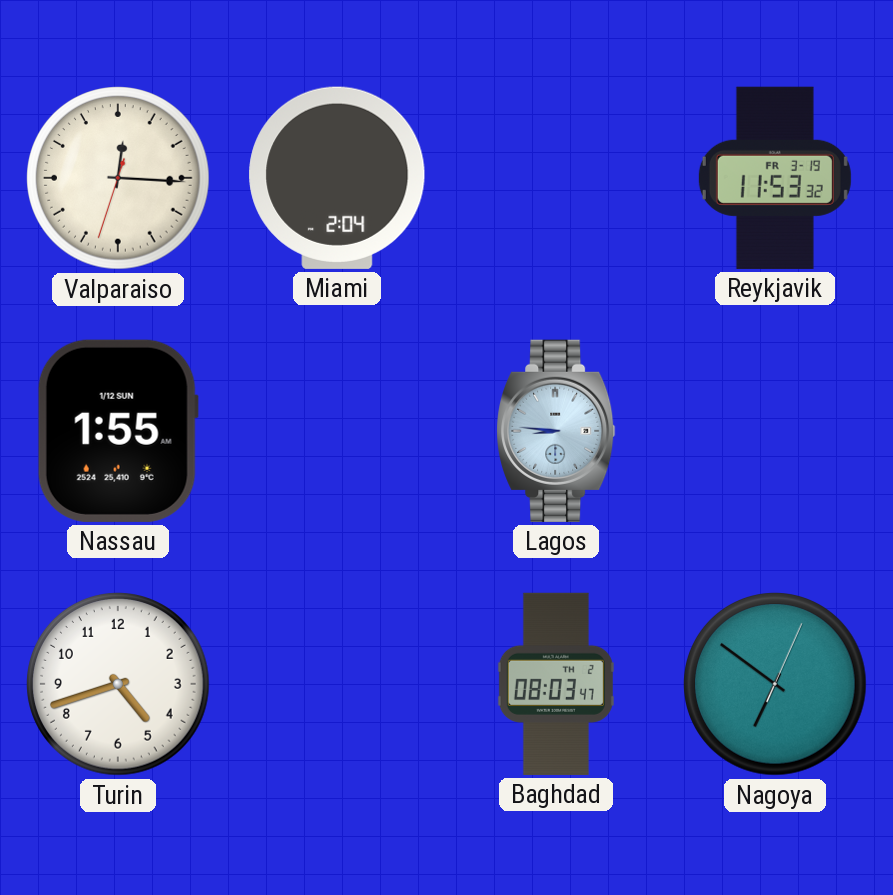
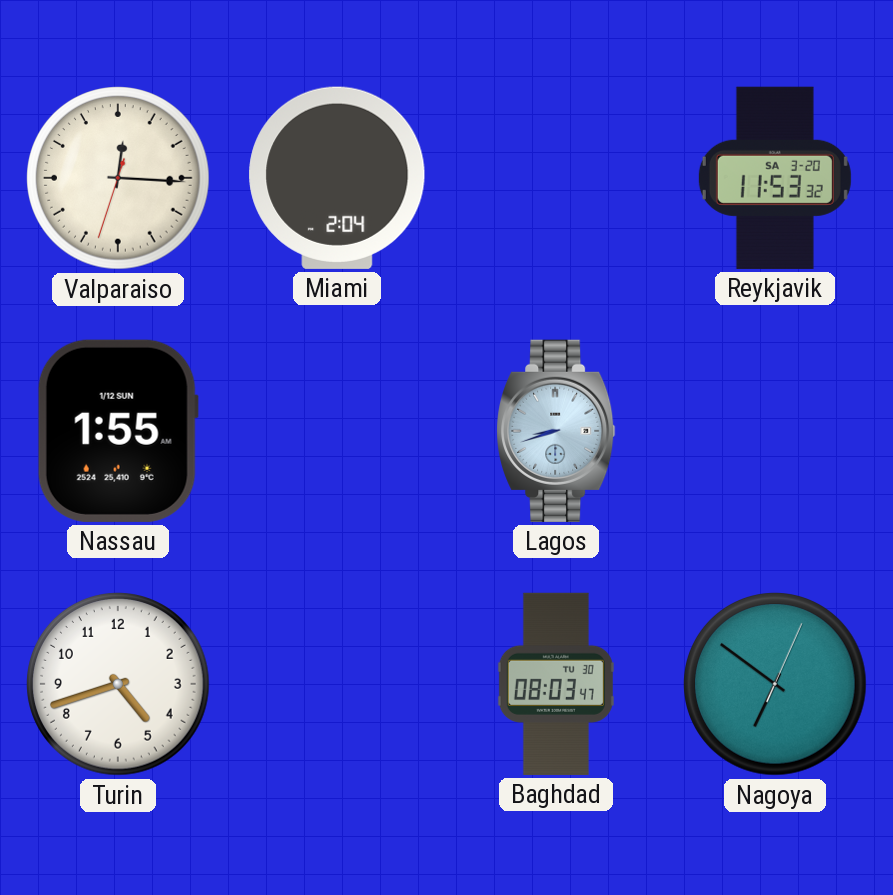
Reykjavik date: FR 3-19 -> SA 3-20
Lagos: 8:46 -> 8:42
Baghdad date: TH 2 -> TU 30
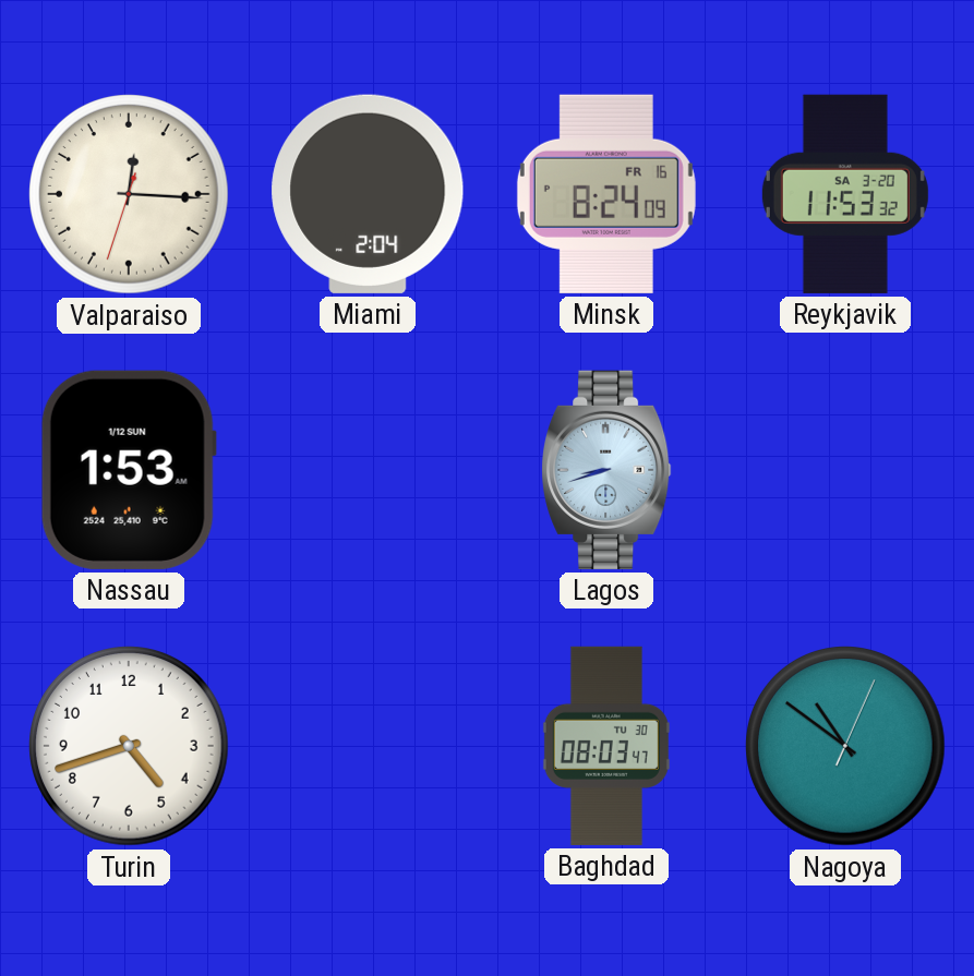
Minsk: none -> 8:24
Nassau: 1:55 -> 1:53
Nagoya: 6:51 -> 10:51
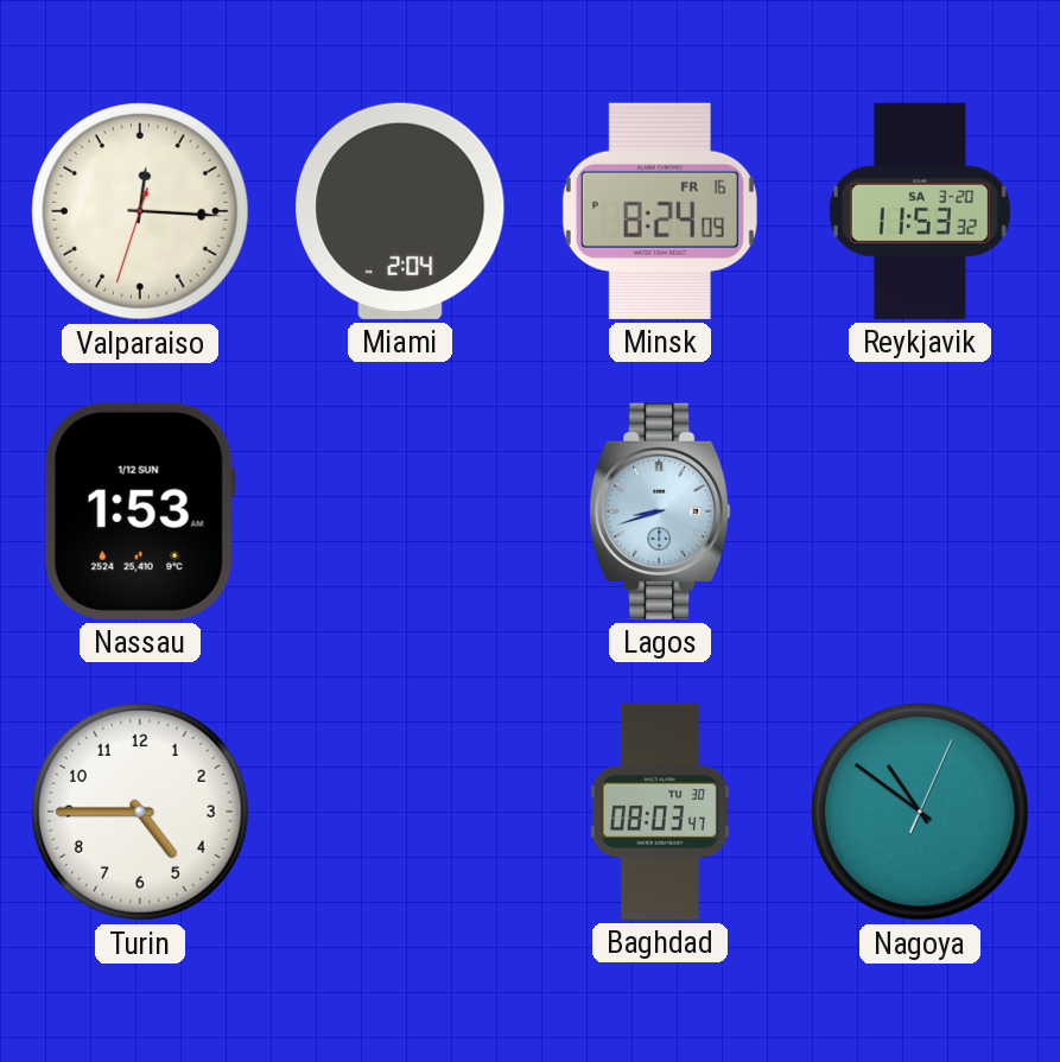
Turin: 4:42 -> 4:45
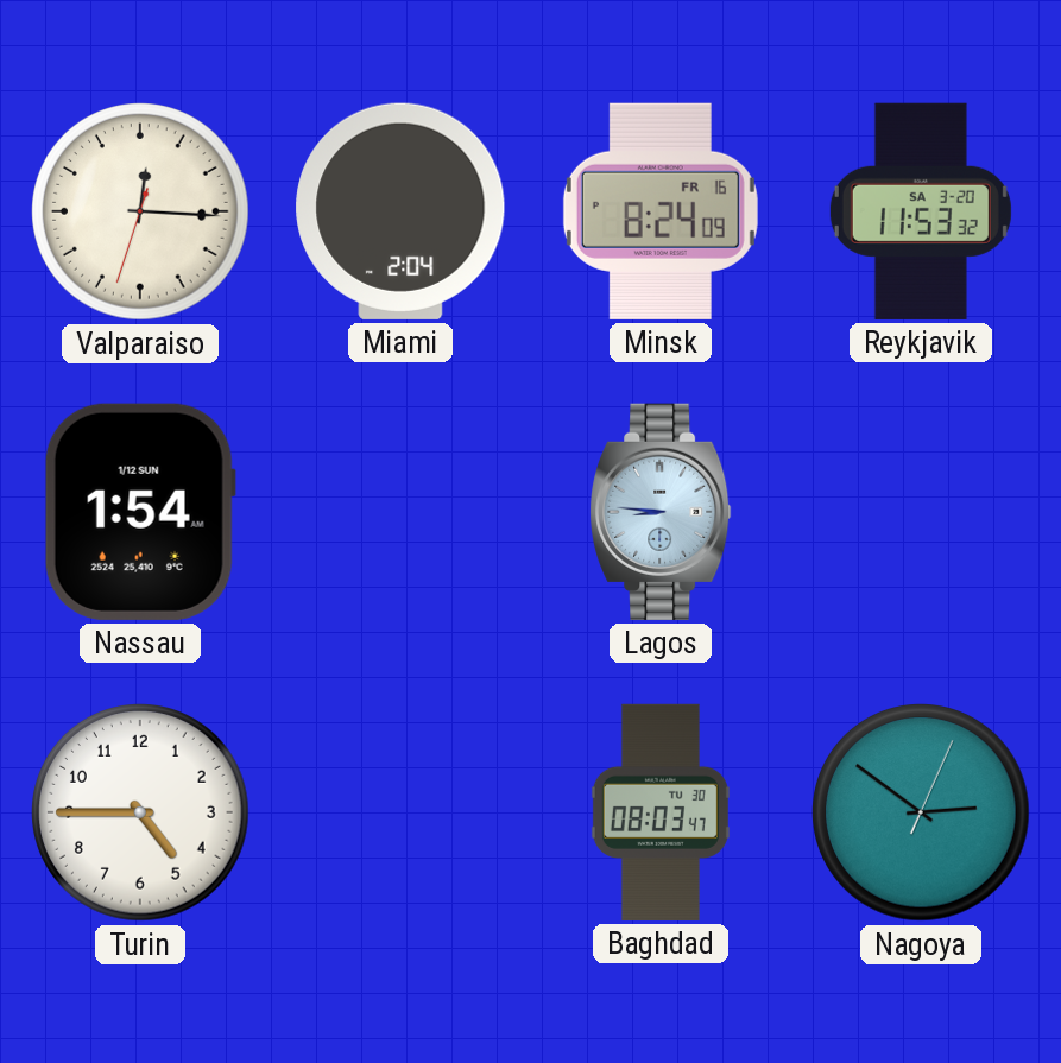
Nassau: 1:53 -> 1:54
Lagos: 8:42 -> 8:46
Nagoya: 10:51 -> 2:51
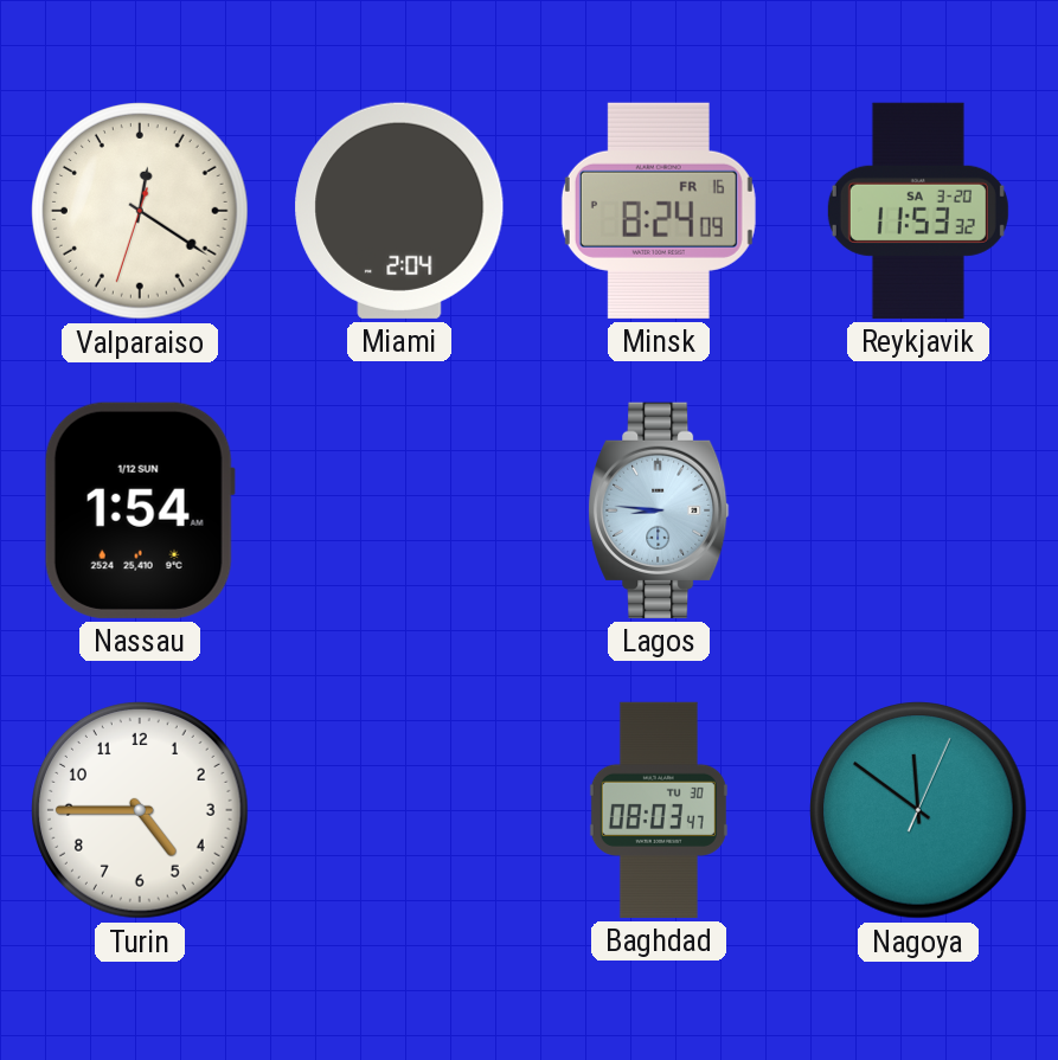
Valparaiso: 12:15 -> 12:20
Nagoya: 2:51 -> 11:51
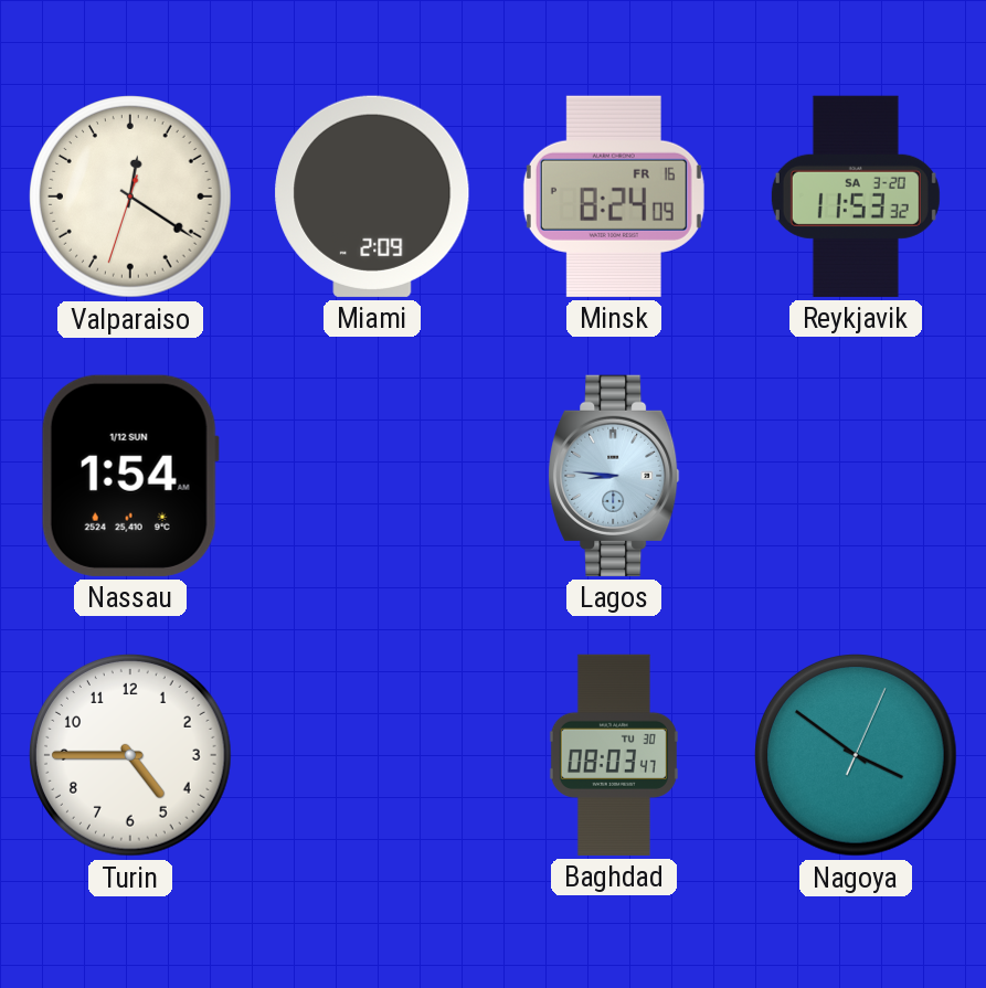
Miami: 2:04 -> 2:09
Nagoya: 11:51 -> 3:51
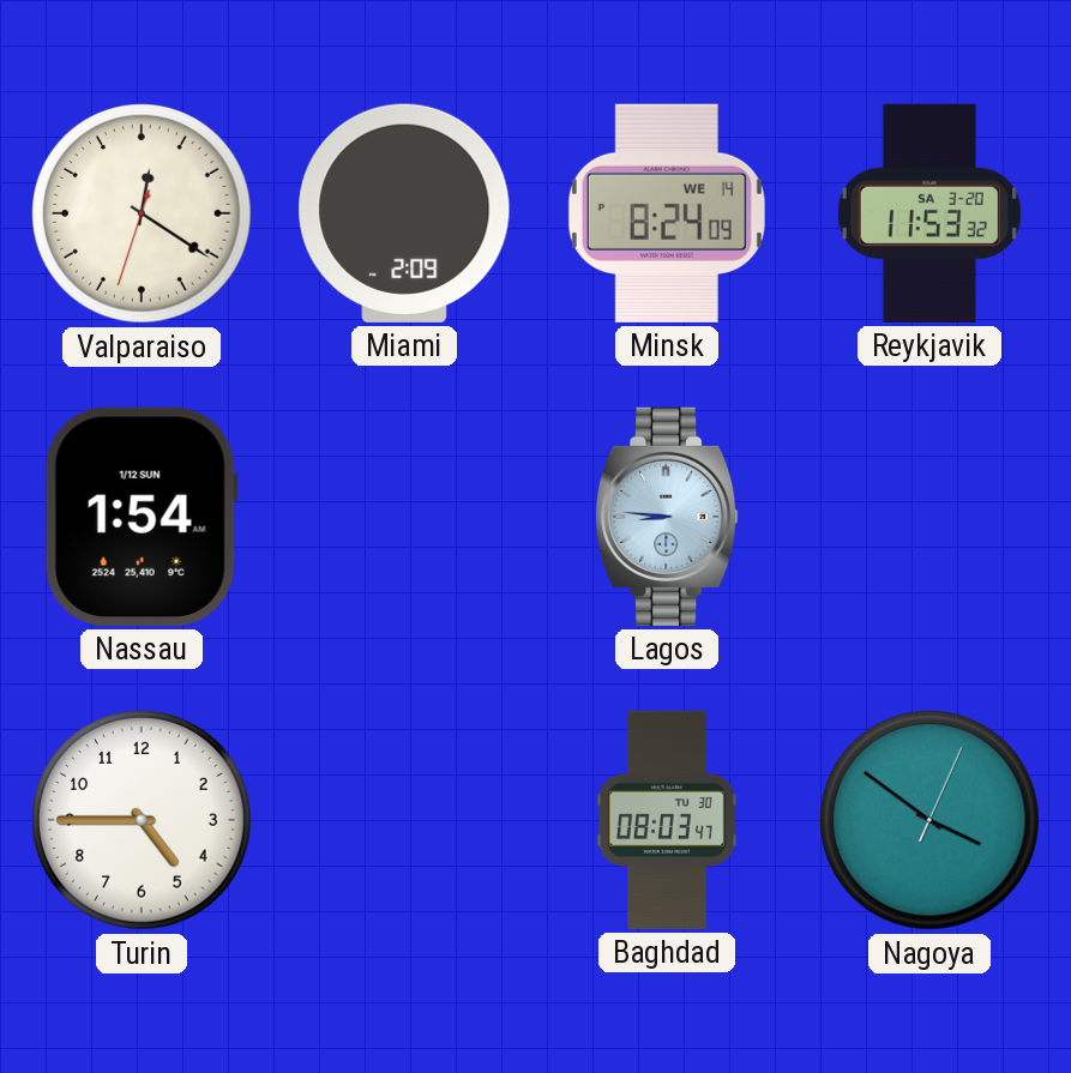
Minsk date: FR 16 -> WE 14
